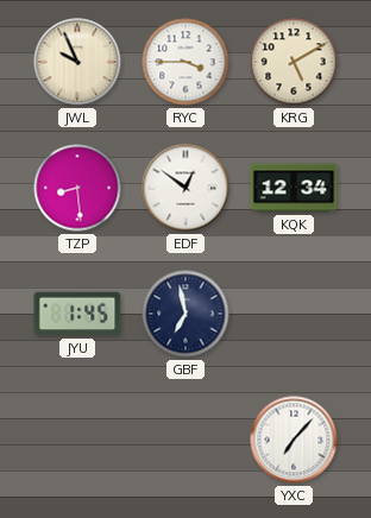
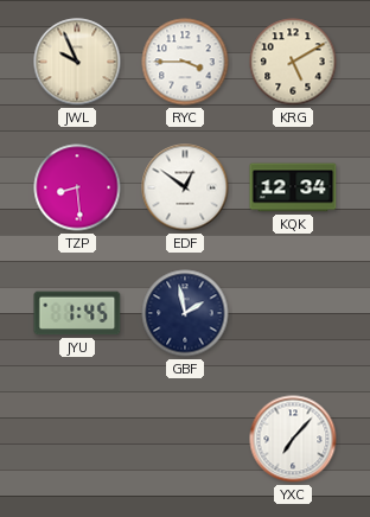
GBF: 6:58 -> 1:58
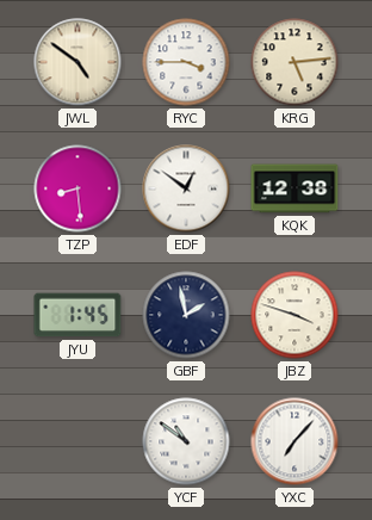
JWL: 9:56 -> 4:51
KRG: 5:10 -> 5:14
KQK: 12:34 -> 12:38
JBZ: none -> 3:48
YCF: none -> 10:51
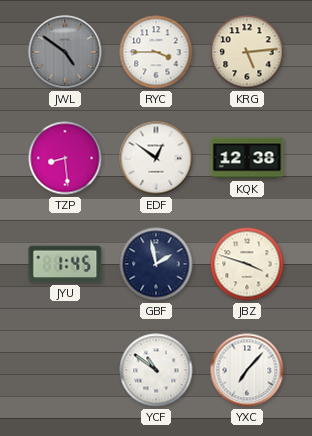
JWL dial: cream -> grey
